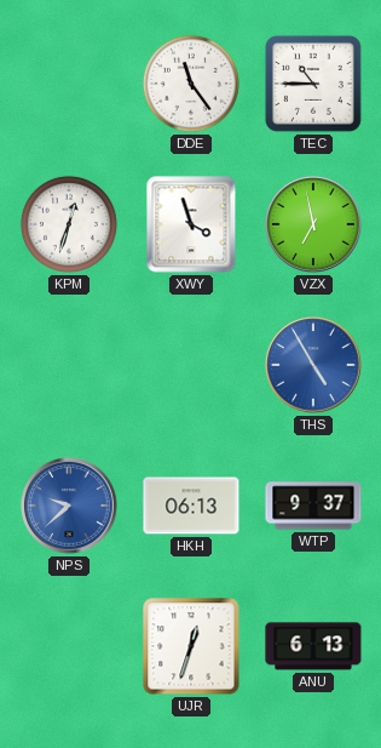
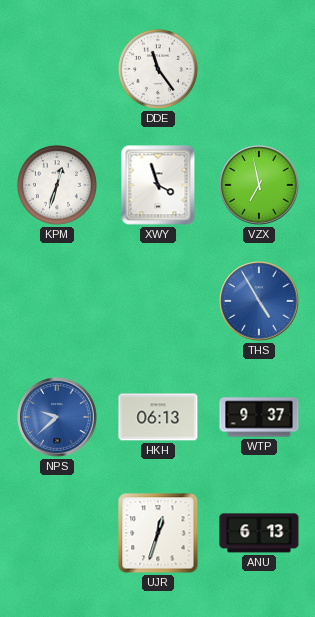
TEC: 10:45 -> none
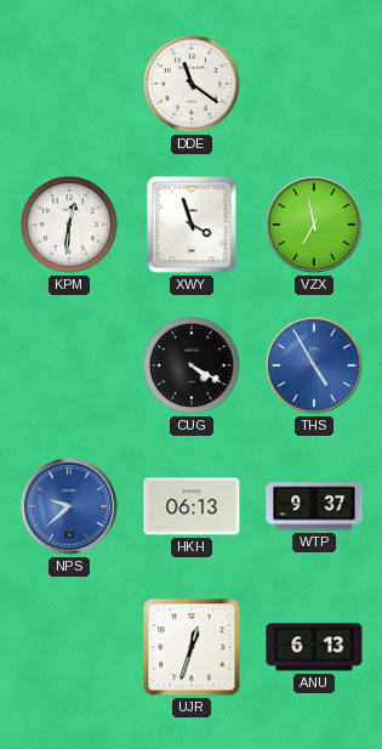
DDE: 11:24 -> 11:21
KPM: 12:33 -> 12:31
CUG: none -> 4:20
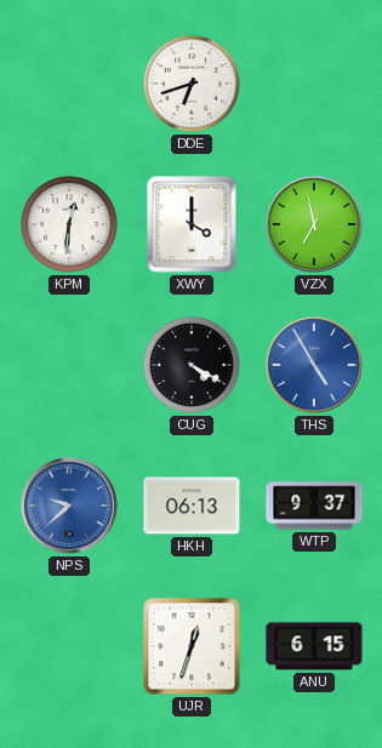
DDE: 11:21 -> 6:42
XWY: 3:57 -> 4:00
ANU: 6:13 -> 6:15
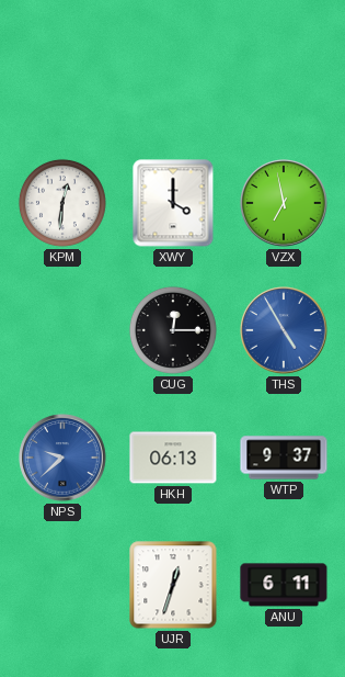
DDE: 6:42 -> none
CUG: 4:20 -> 12:15
ANU: 6:15 -> 6:11
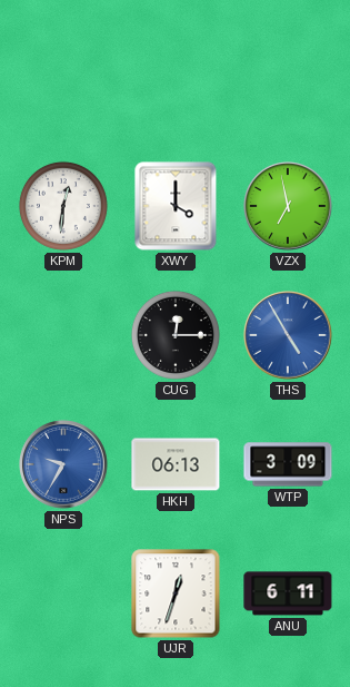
NPS: 9:38 -> 9:35
WTP: 9:37 -> 3:09
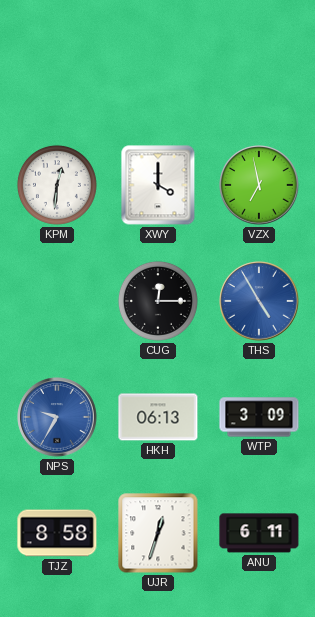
TJZ: none -> 8:58
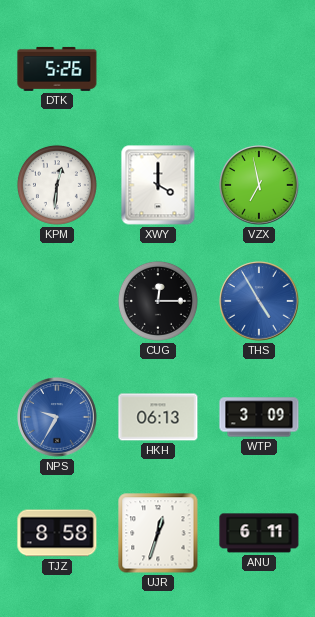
DTK: none -> 5:26
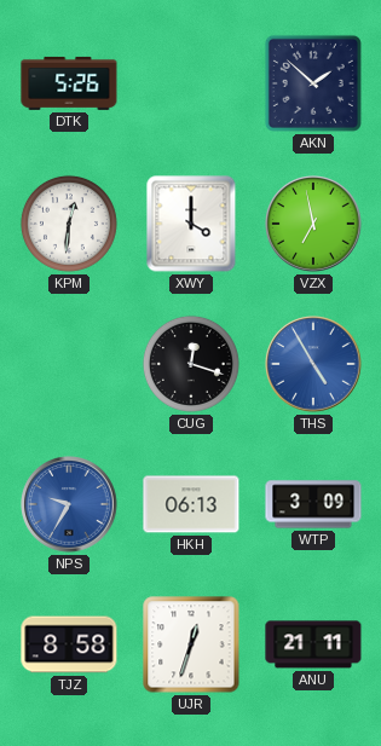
AKN: none -> 1:52
CUG: 12:15 -> 12:18
ANU: 6:11 -> 21:11
